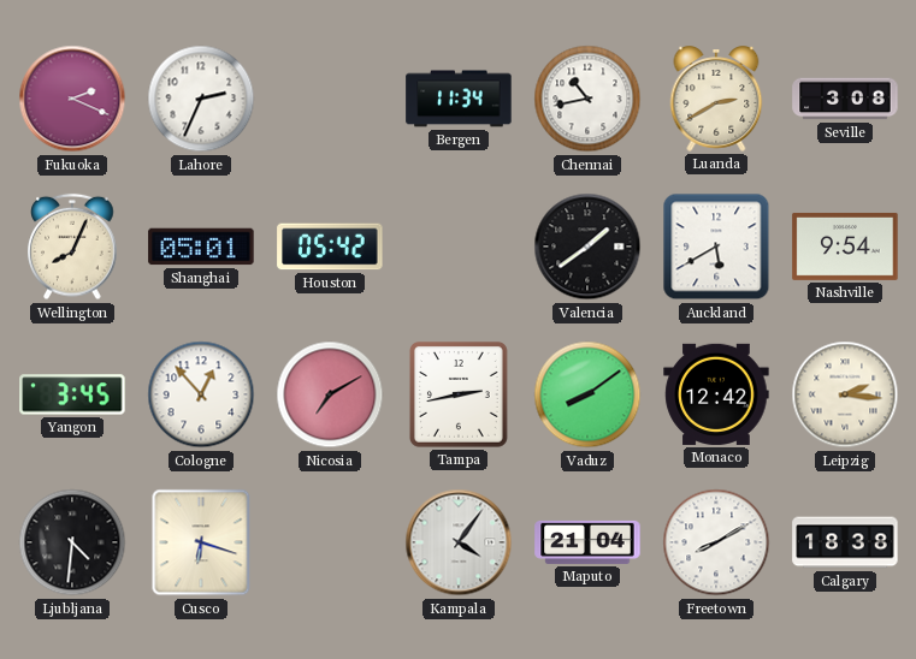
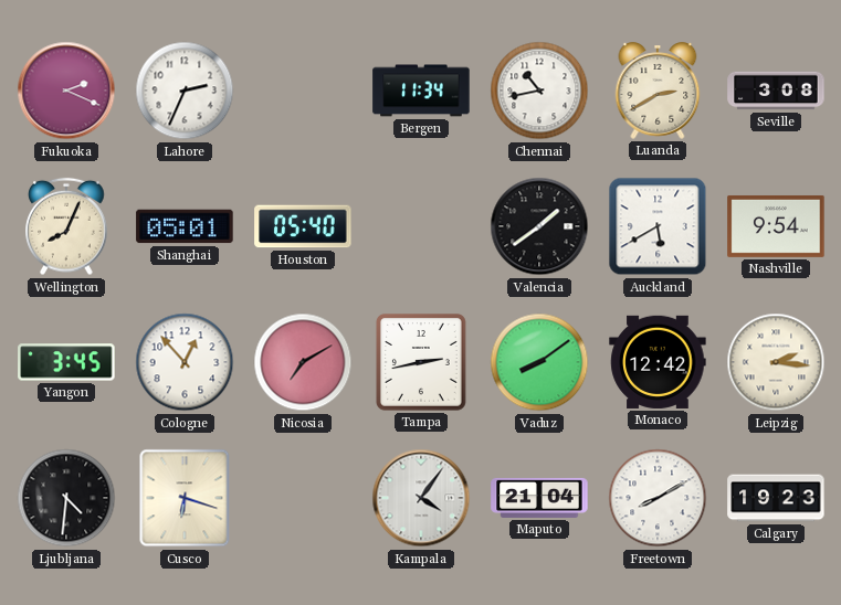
Houston: 05:42 -> 05:40
Calgary: 18:38 -> 19:23
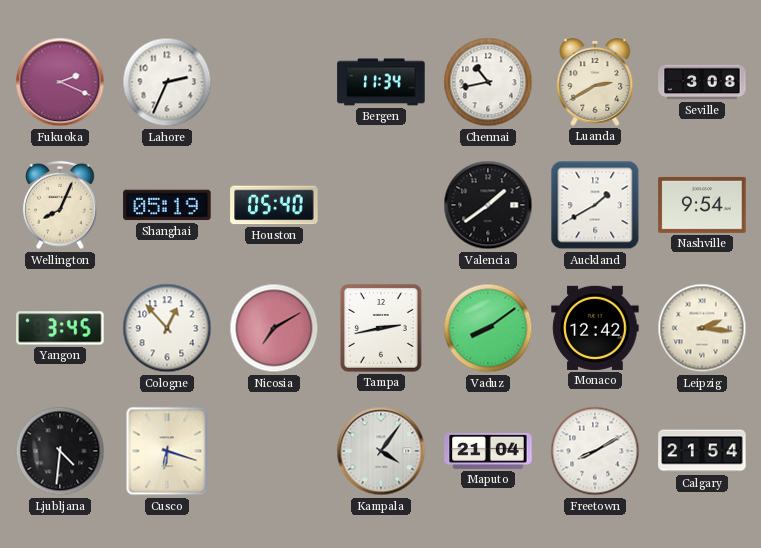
Shanghai: 05:01 -> 05:19
Auckland: 5:40 -> 1:40
Calgary: 19:23 -> 21:54
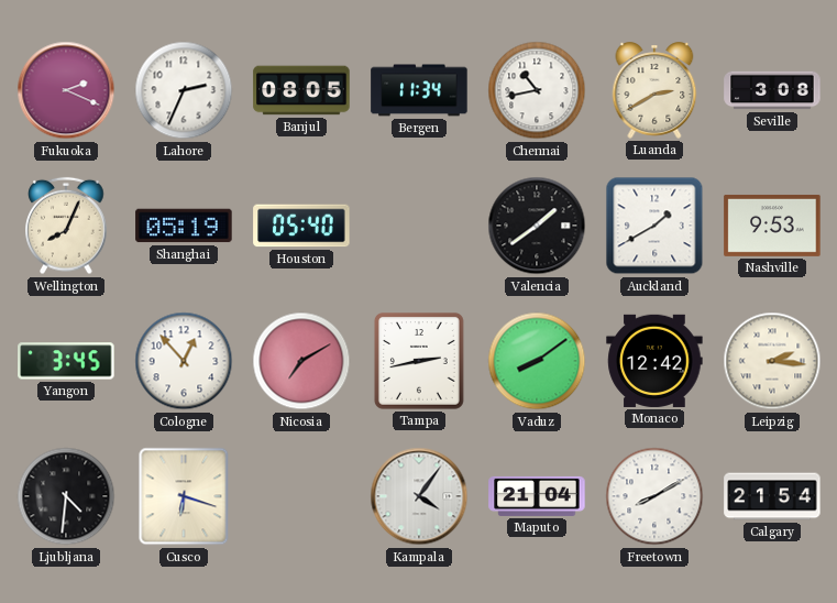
Banjul: none -> 08:05
Nashville: 9:54 -> 9:53
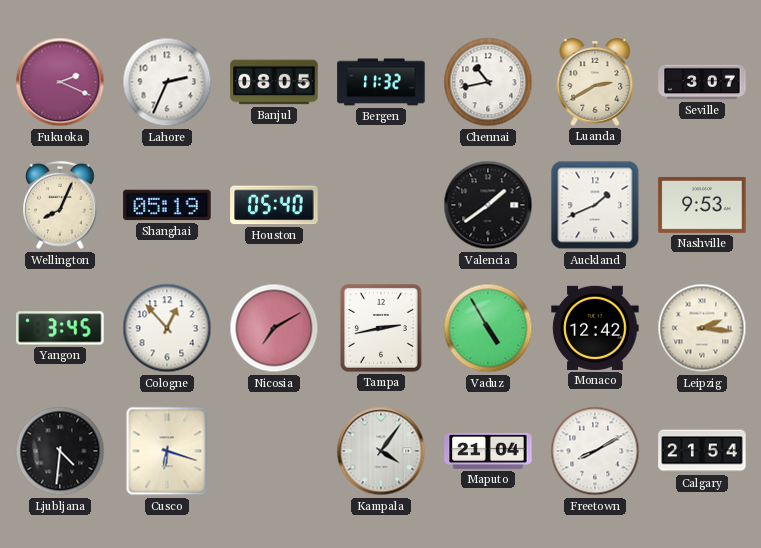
Bergen: 11:34 -> 11:32
Seville: 3:08 -> 3:07
Auckland: 1:40 -> 1:41
Vaduz: 8:09 -> 4:55
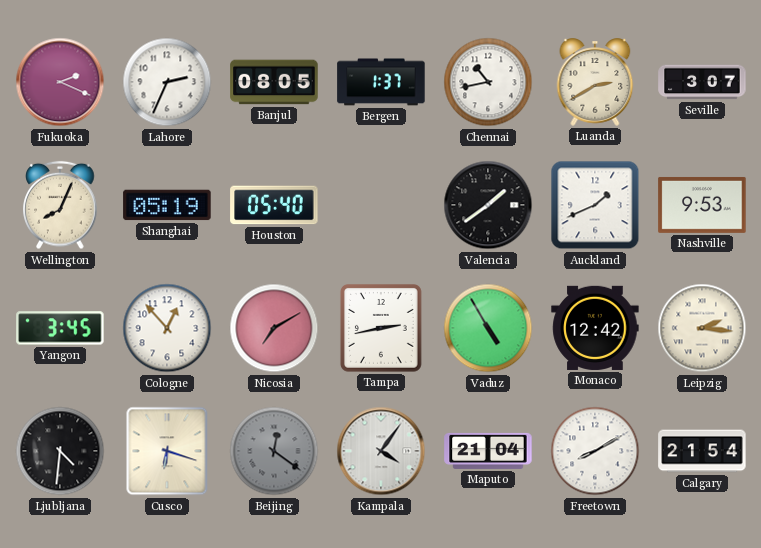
Bergen: 11:32 -> 1:37
Beijing: none -> 12:21
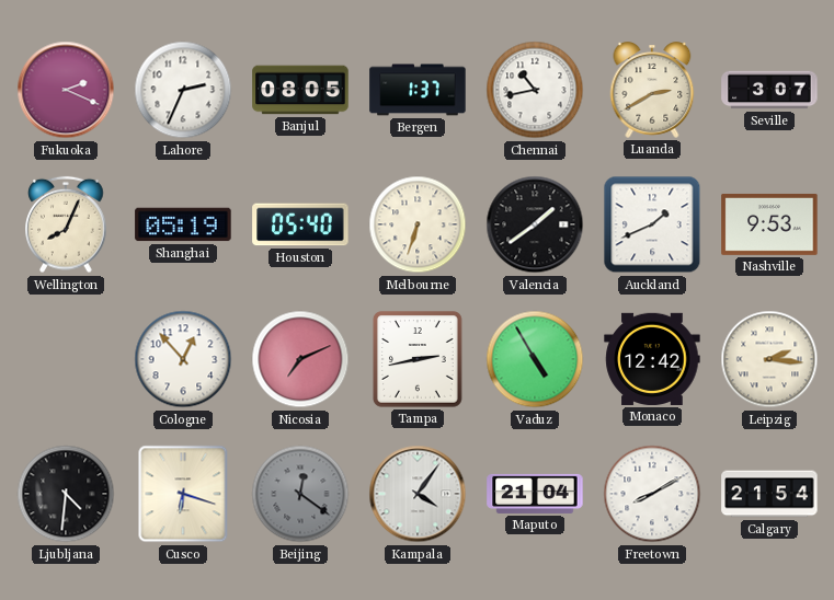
Melbourne: none -> 6:33
Yangon: 3:45 -> none
Nicosia: 7:10 -> 7:11
